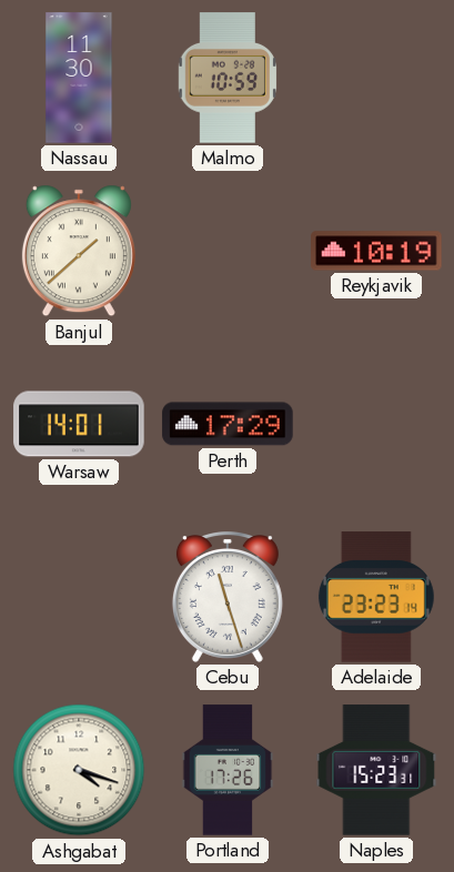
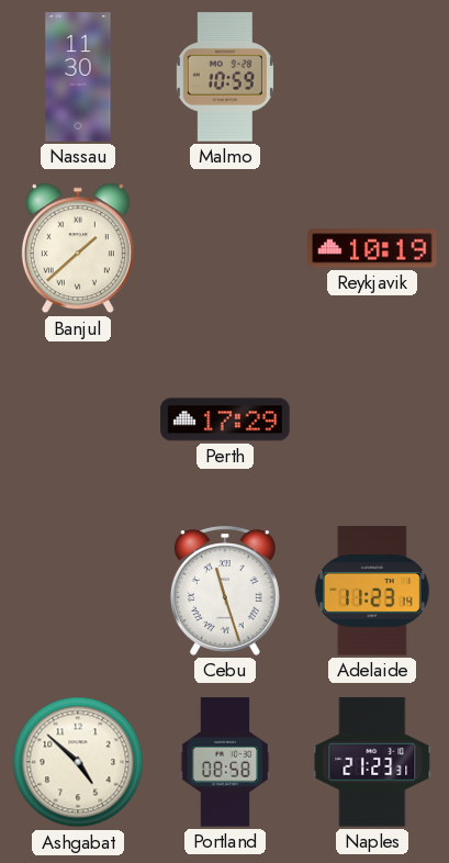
Warsaw: 14:01 -> none
Adelaide: 23:23 -> 11:23
Ashgabat: 4:18 -> 4:52
Portland: 17:26 -> 08:58
Naples: 15:23 -> 21:23
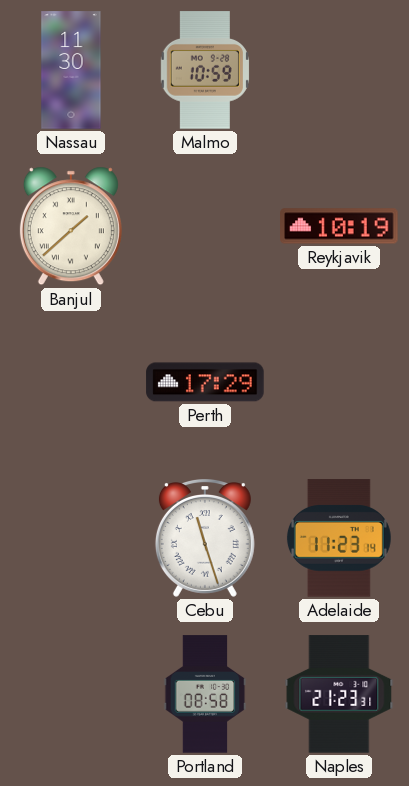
Ashgabat: 4:52 -> none
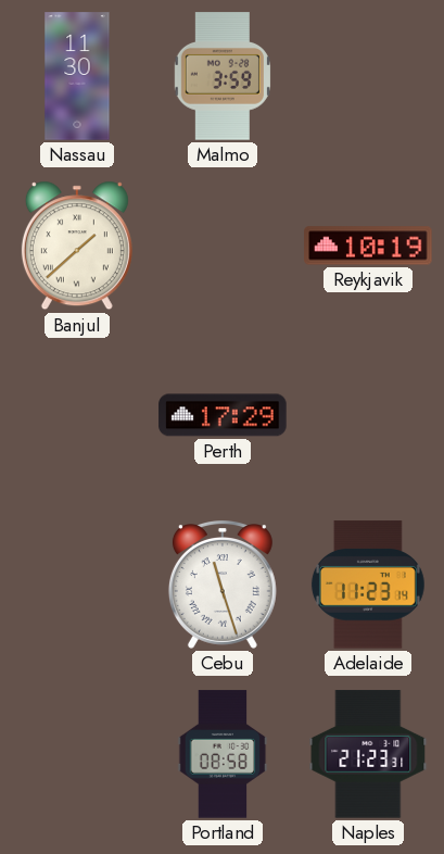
Malmo: 10:59 -> 3:59
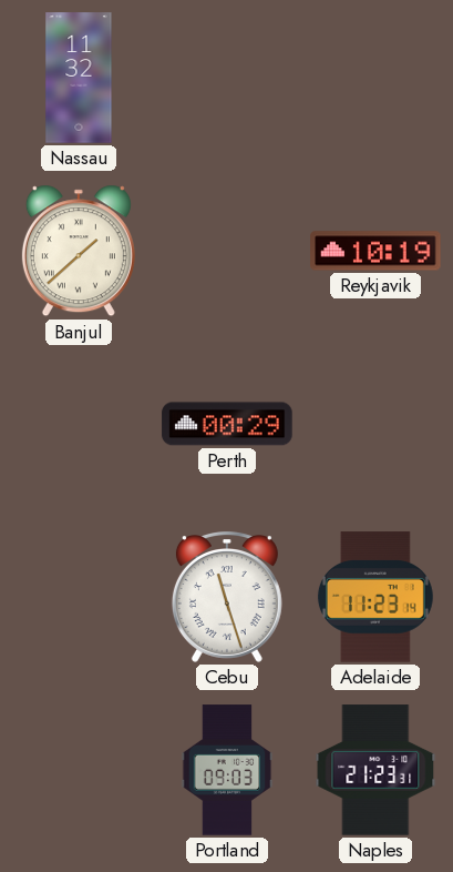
Nassau: 11:30 -> 11:32
Malmo: 3:59 -> none
Perth: 17:29 -> 00:29
Portland: 08:58 -> 09:03
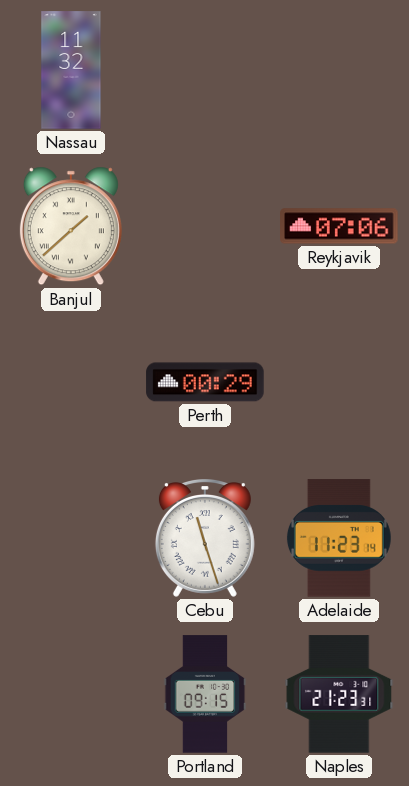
Reykjavik: 10:19 -> 07:06
Portland: 09:03 -> 09:15
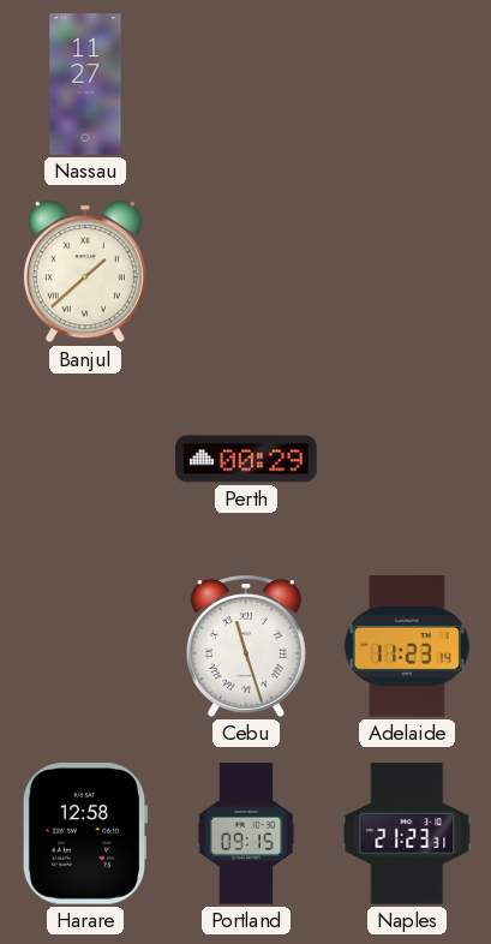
Nassau: 11:32 -> 11:27
Reykjavik: 07:06 -> none
Harare: none -> 12:58
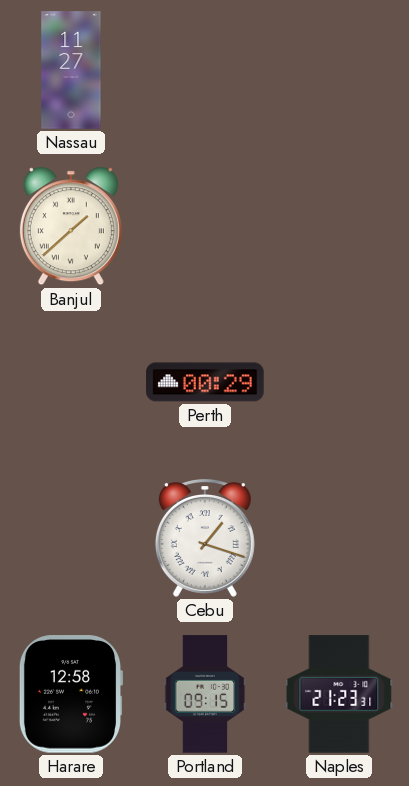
Cebu: 11:27 -> 1:18
Adelaide: 11:23 -> none
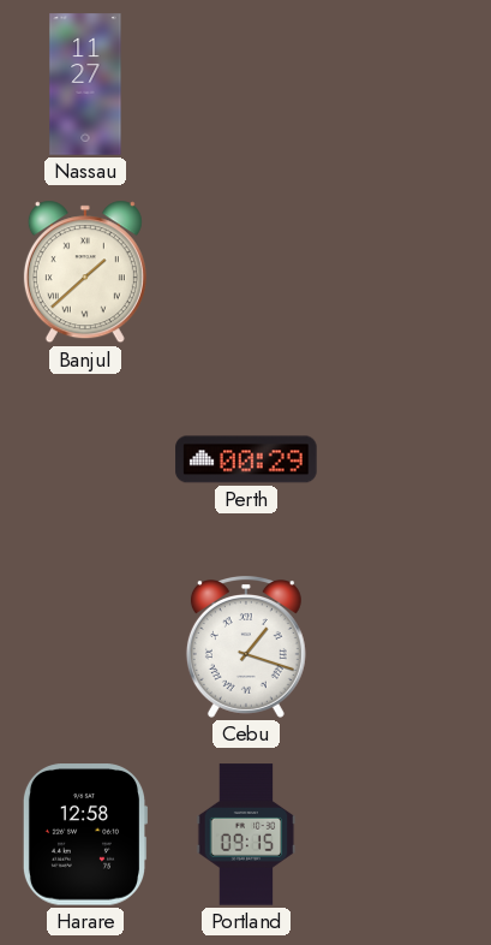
Naples: 21:23 -> none
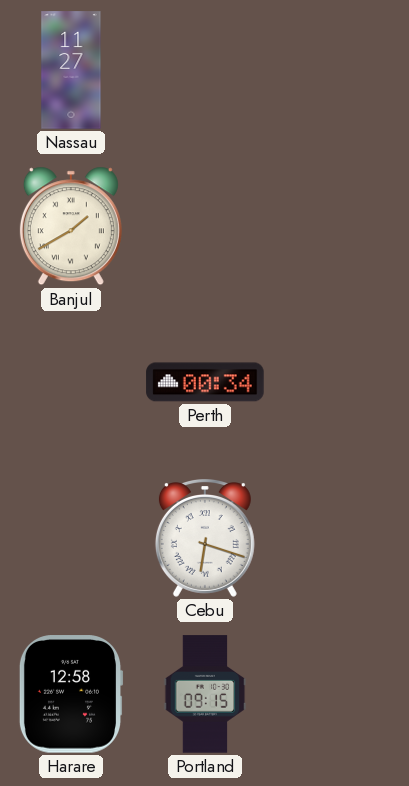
Banjul: 1:38 -> 1:40
Perth: 00:29 -> 00:34
Cebu: 1:18 -> 6:18
